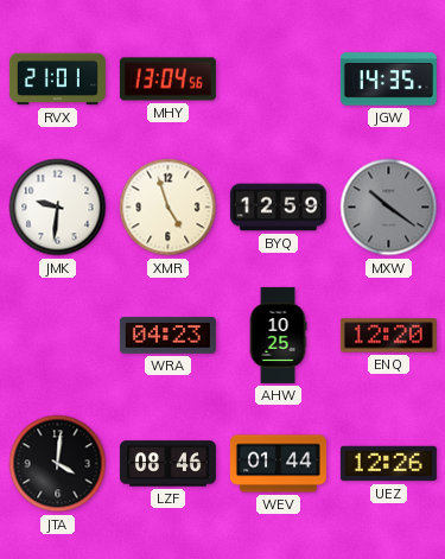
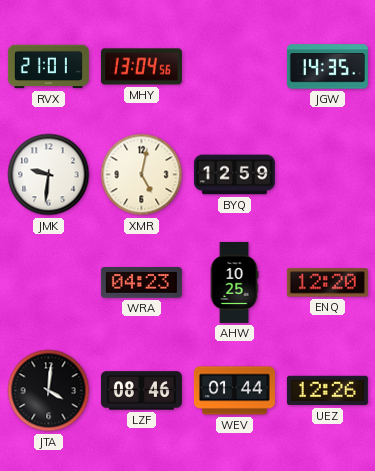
XMR: 4:57 -> 5:02
MXW: 10:21 -> none
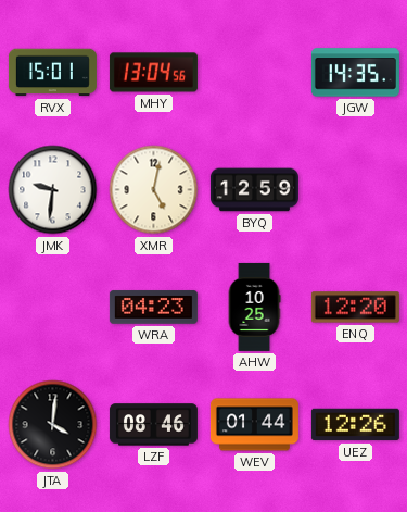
RVX: 21:01 -> 15:01
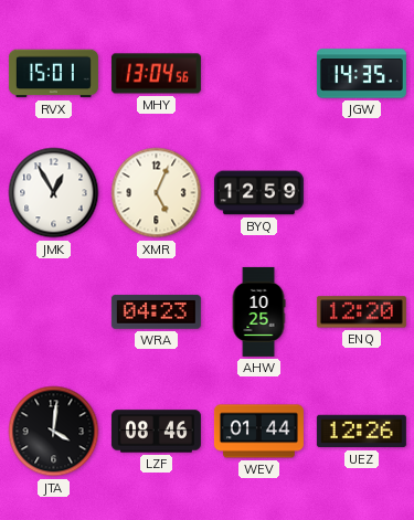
JMK: 9:31 -> 12:55
XMR: 5:02 -> 5:04
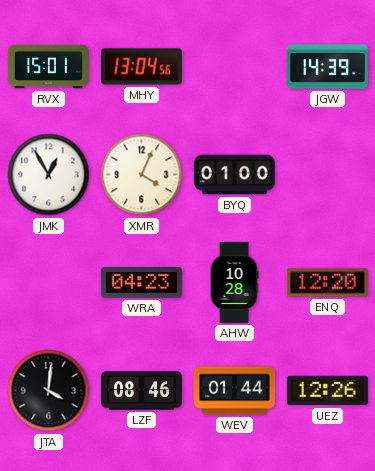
JGW: 14:35 -> 14:39
XMR: 5:04 -> 4:04
BYQ: 12:59 -> 01:00
AHW: 10:25 -> 10:28
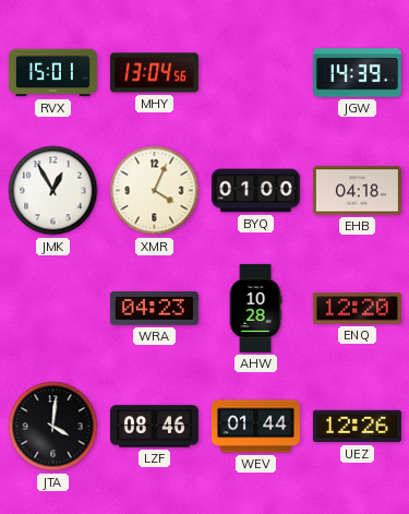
EHB: none -> 04:18
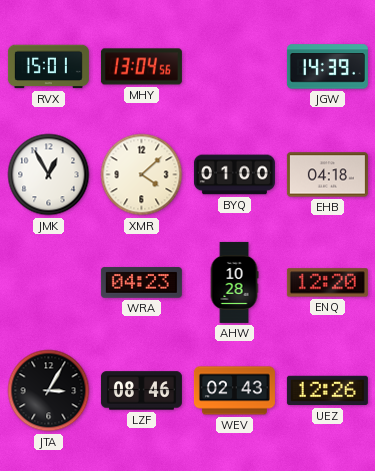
XMR: 4:04 -> 4:08
JTA: 4:01 -> 3:05
WEV: 01:44 -> 02:43
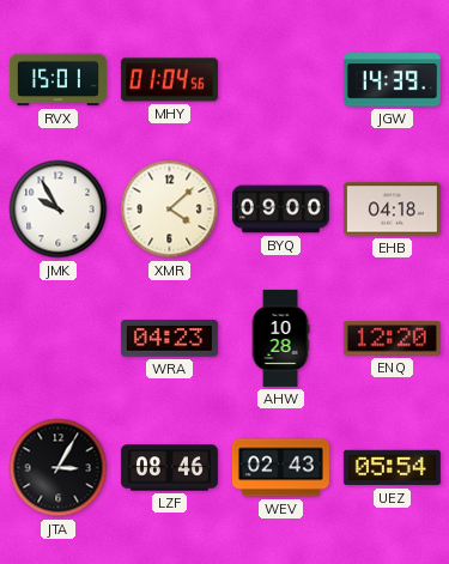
MHY: 13:04 -> 01:04
JMK: 12:55 -> 9:55
BYQ: 01:00 -> 09:00
UEZ: 12:26 -> 05:54
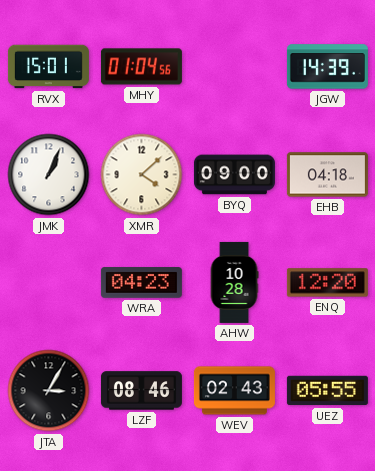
JMK: 9:55 -> 1:04
UEZ: 05:54 -> 05:55
